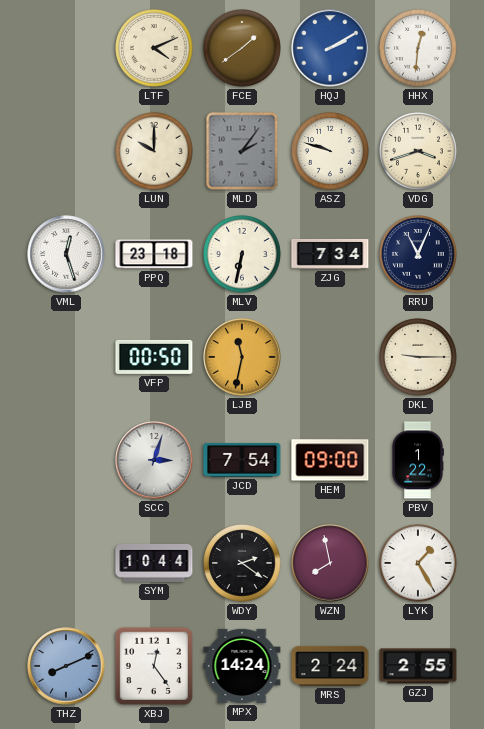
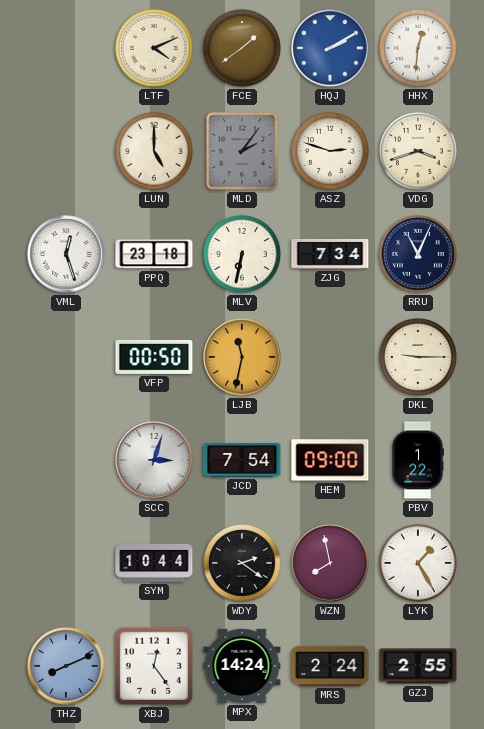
LUN: 10:00 -> 5:00
ASZ: 9:48 -> 2:48
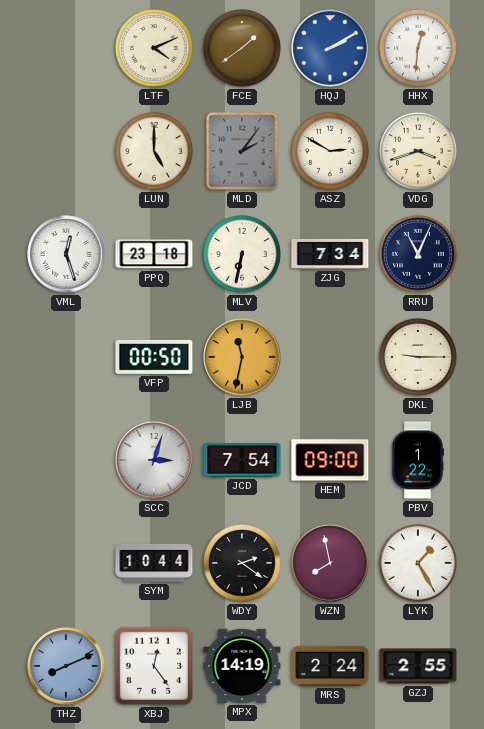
ASZ: 2:48 -> 2:50
MPX: 14:24 -> 14:19
